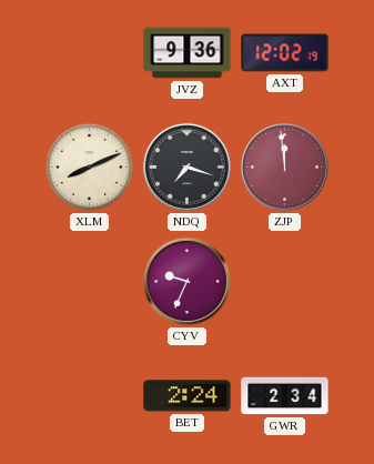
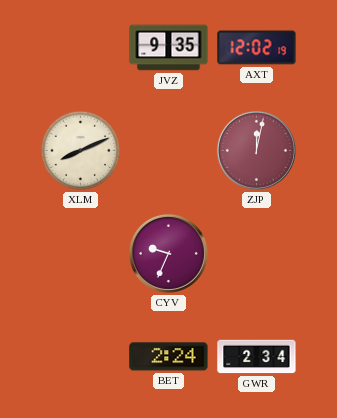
JVZ: 9:36 -> 9:35
NDQ: 7:18 -> none
ZJP: 11:59 -> 12:02
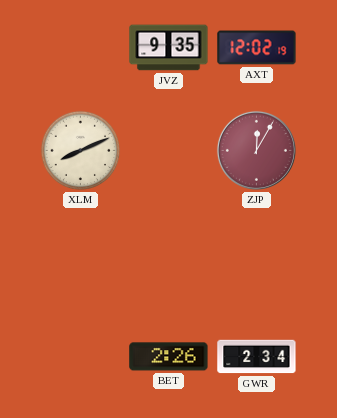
ZJP: 12:02 -> 12:05
CYV: 9:34 -> none
BET: 2:24 -> 2:26
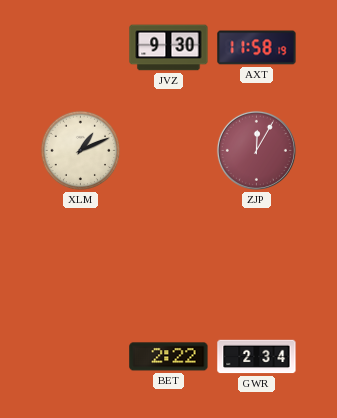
JVZ: 9:35 -> 9:30
AXT: 12:02 -> 11:58
XLM: 8:11 -> 1:11
BET: 2:26 -> 2:22
